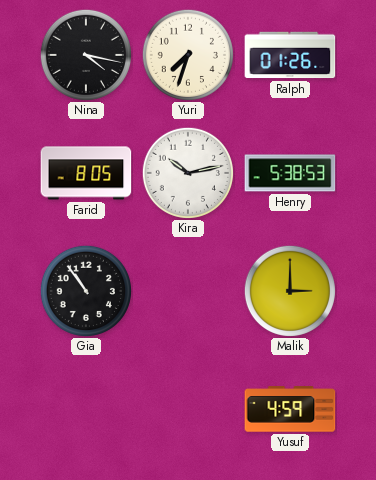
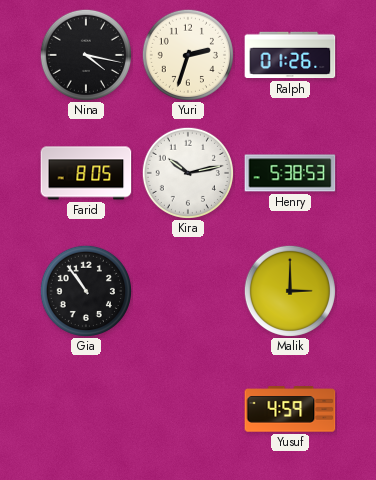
Yuri: 7:33 -> 2:33
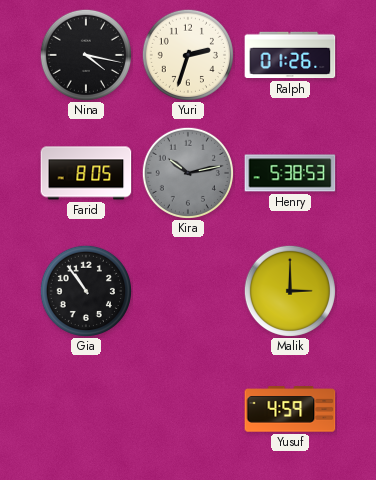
Kira dial: white -> grey
